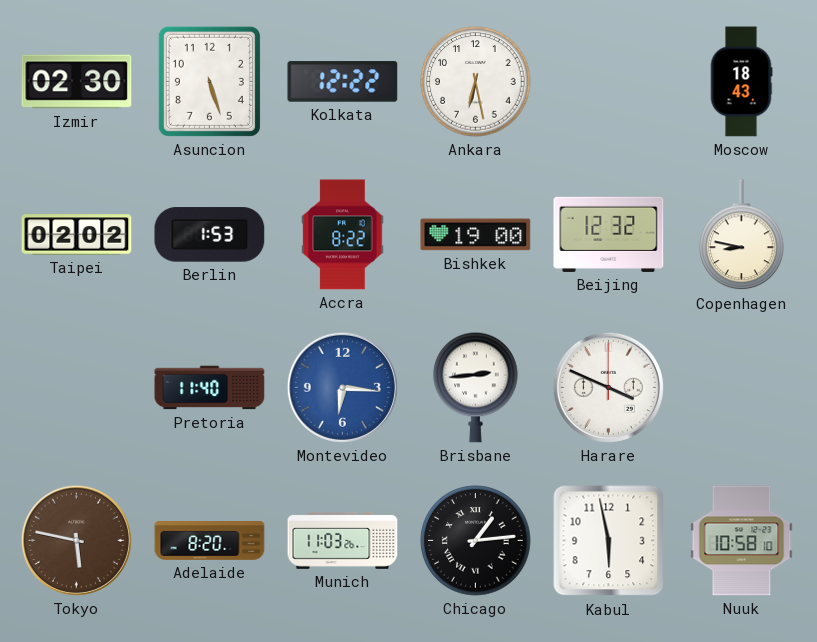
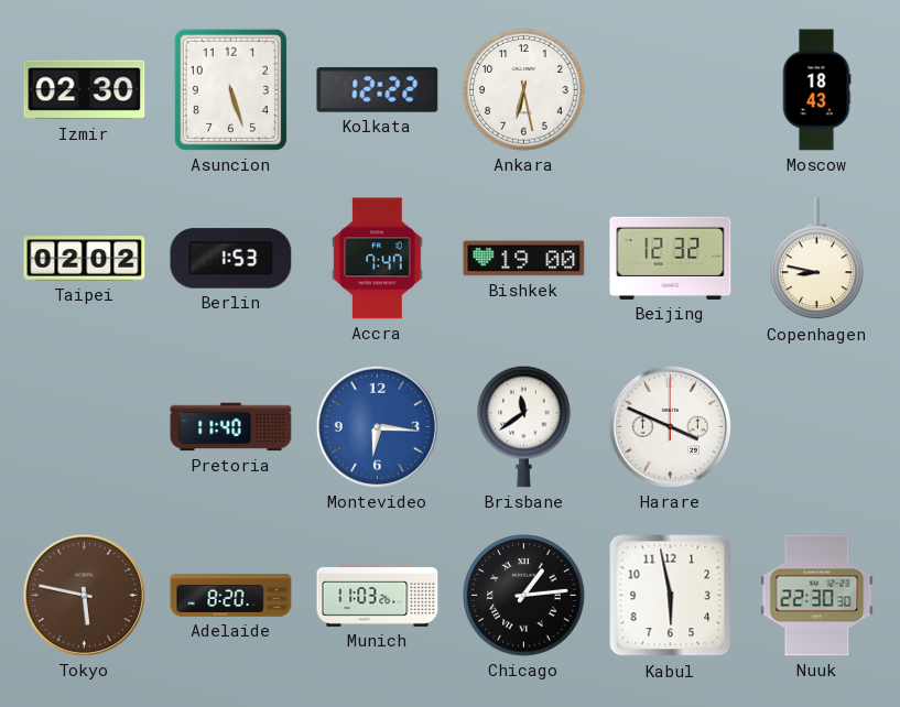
Accra: 8:22 -> 7:47
Brisbane: 2:44 -> 11:39
Nuuk: 10:58 -> 22:30
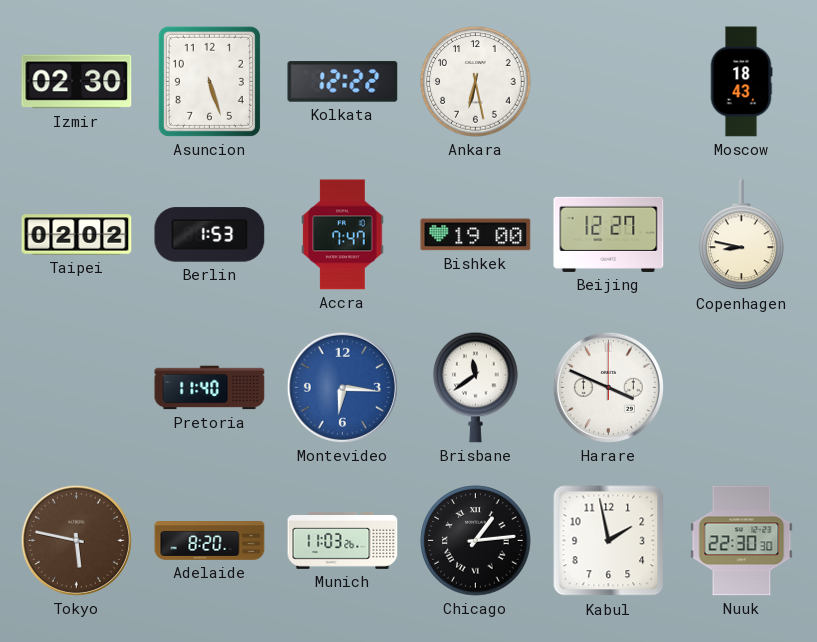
Beijing: 12:32 -> 12:27
Kabul: 5:58 -> 1:58
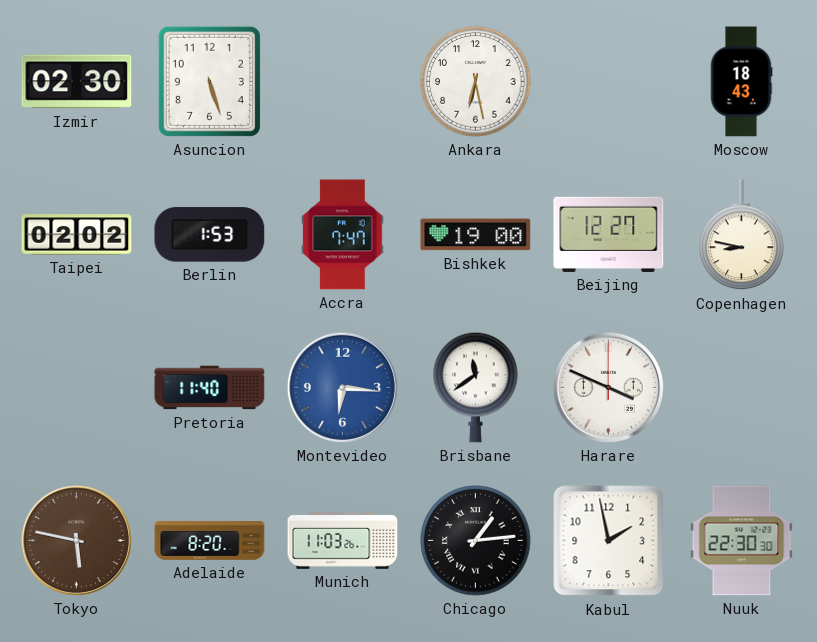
Kolkata: 12:22 -> none
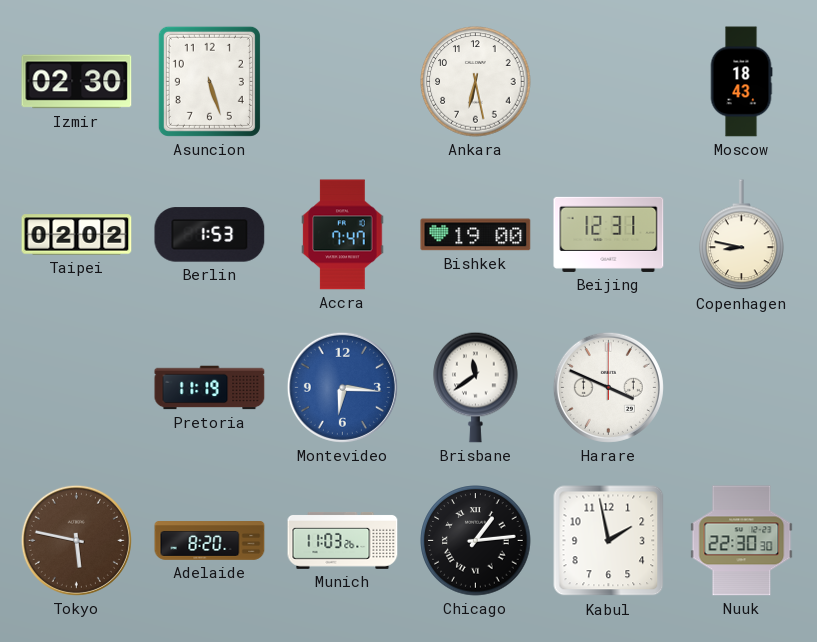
Beijing: 12:27 -> 12:31
Pretoria: 11:40 -> 11:19
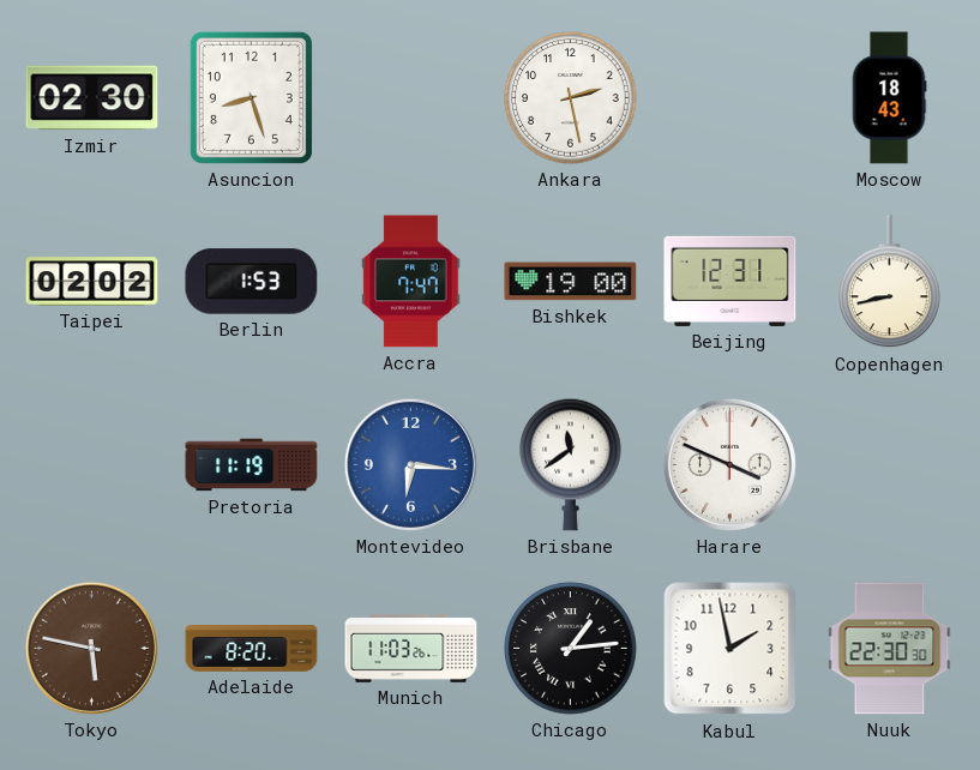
Asuncion: 5:27 -> 8:27
Ankara: 6:28 -> 2:28
Copenhagen: 8:47 -> 8:43
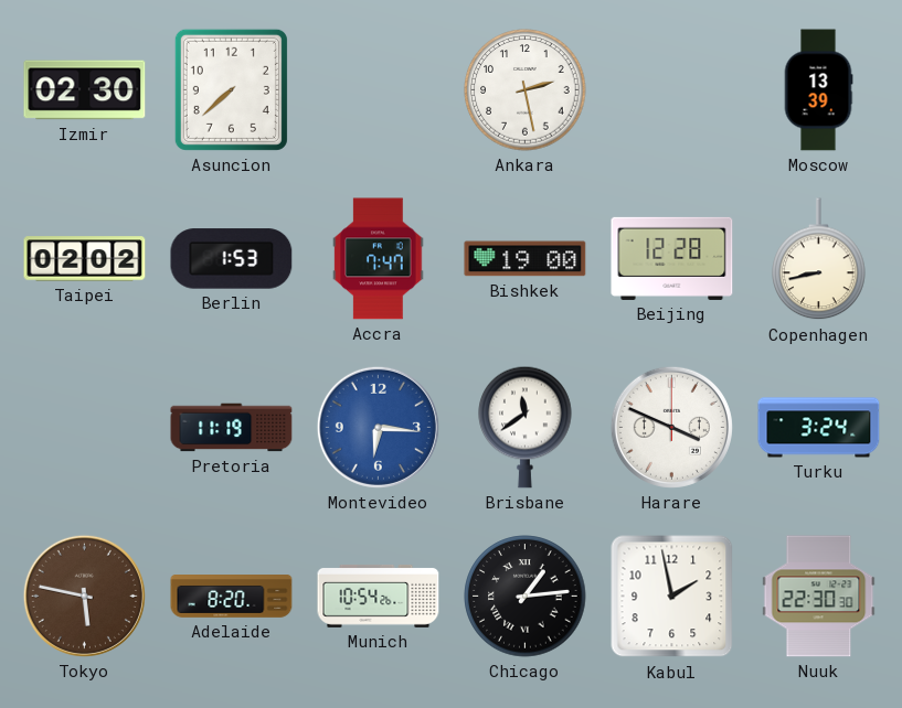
Asuncion: 8:27 -> 7:38
Moscow: 18:43 -> 13:39
Beijing: 12:31 -> 12:28
Turku: none -> 3:24
Munich: 11:03 -> 10:54
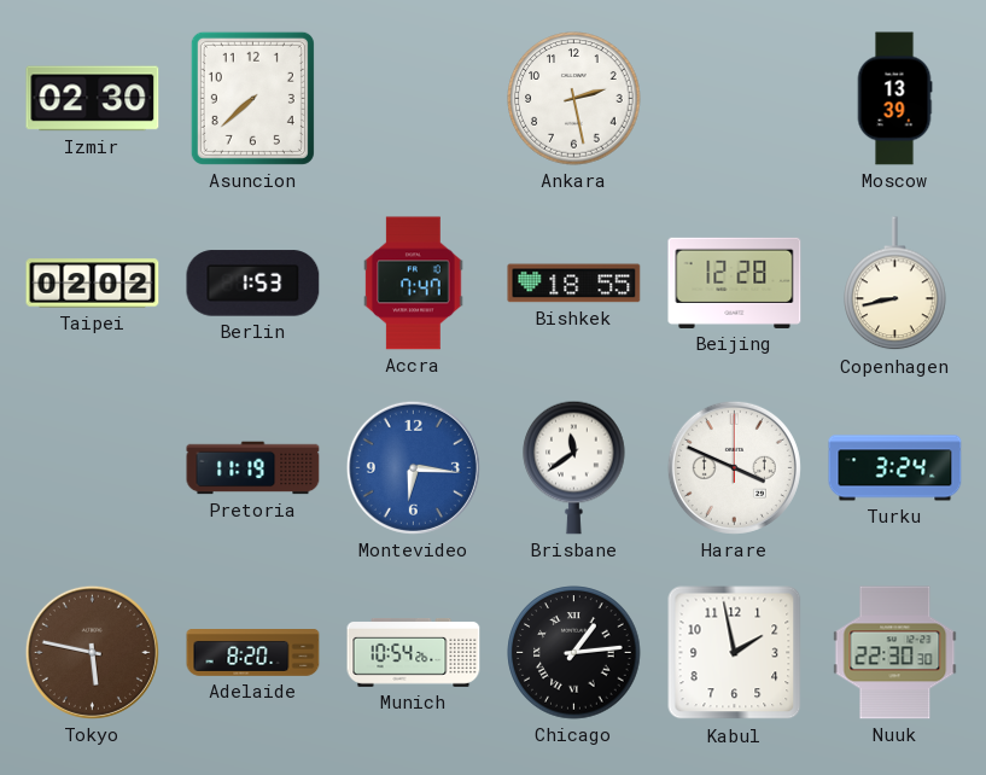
Bishkek: 19:00 -> 18:55
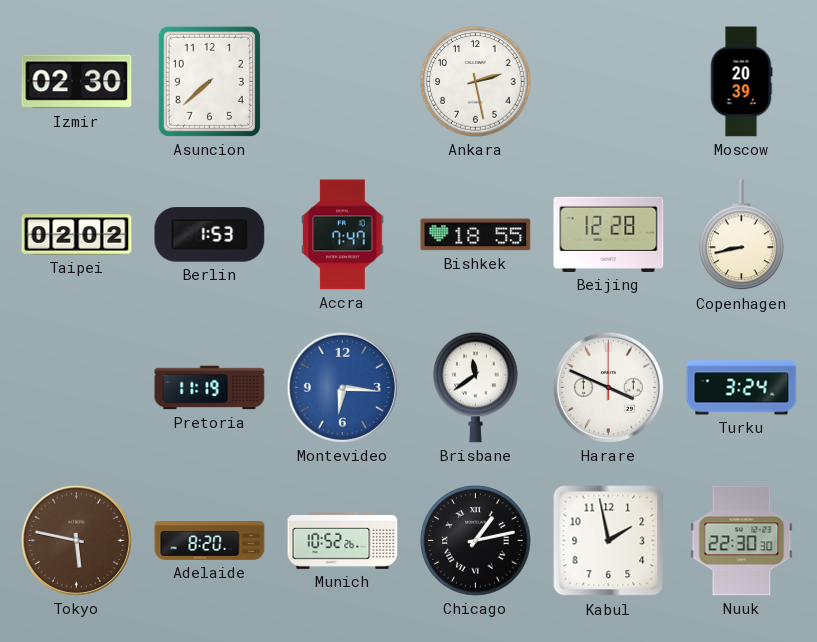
Moscow: 13:39 -> 20:39
Munich: 10:54 -> 10:52
Chicago: 1:14 -> 1:13
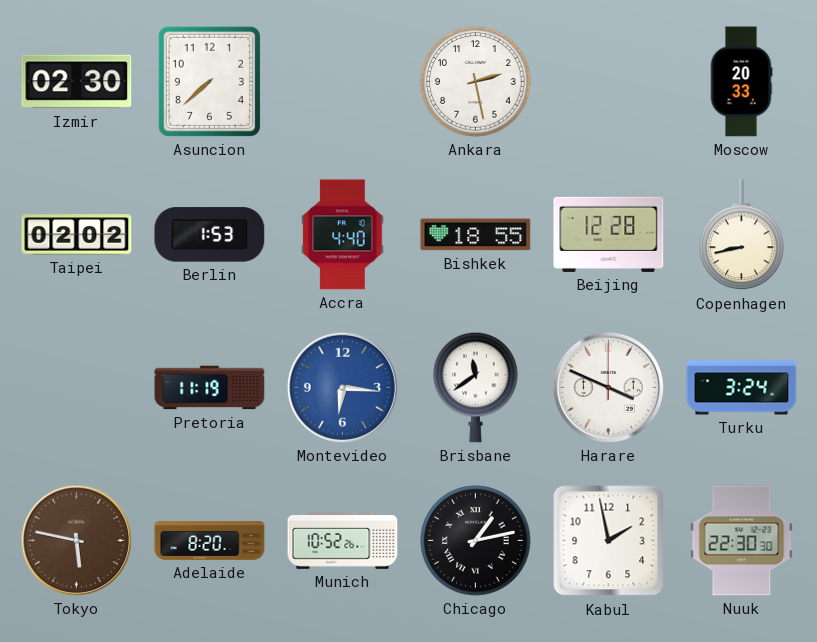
Moscow: 20:39 -> 20:33
Accra: 7:47 -> 4:40
